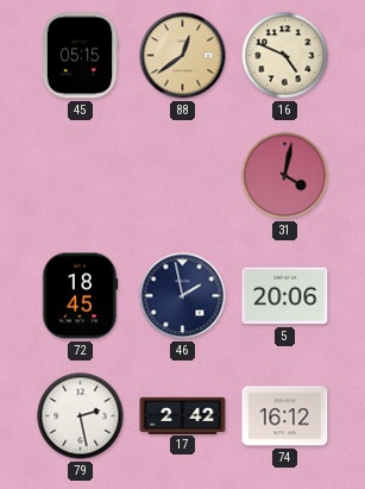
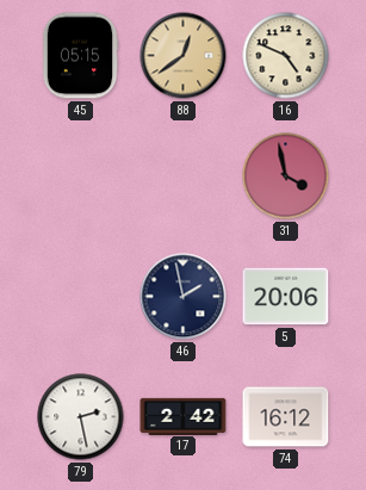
31: 4:02 -> 3:58
72: 18:45 -> none
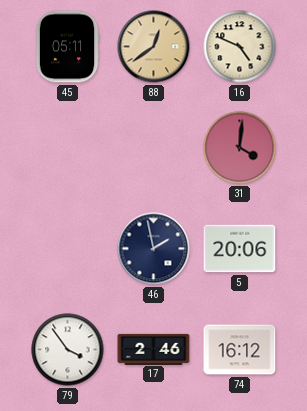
45: 05:15 -> 05:11
31: 3:58 -> 4:01
79: 2:28 -> 3:54
17: 2:42 -> 2:46
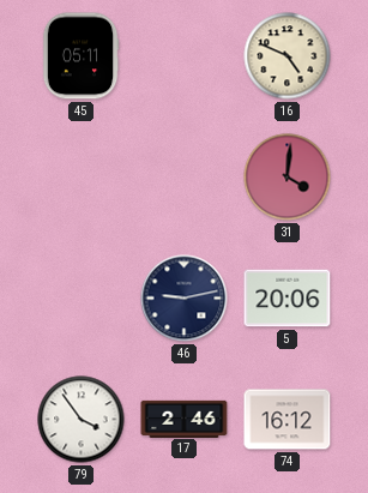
88: 12:39 -> none
46: 1:58 -> 9:13
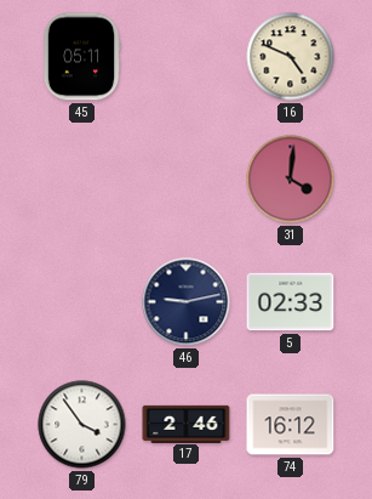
5: 20:06 -> 02:33
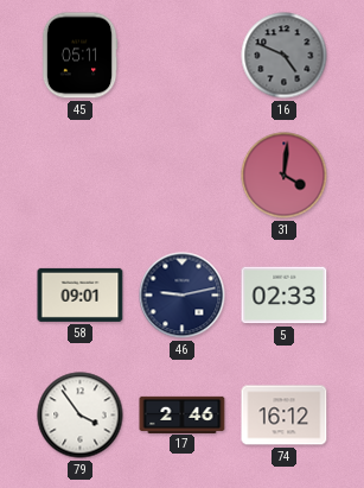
16 dial: cream -> grey
58: none -> 09:01
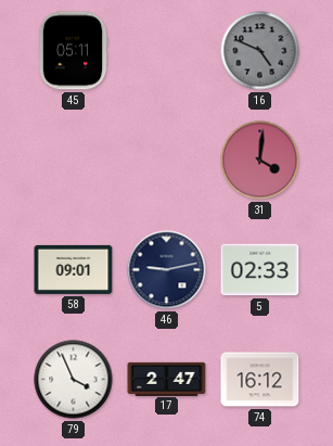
79: 3:54 -> 3:56
17: 2:46 -> 2:47
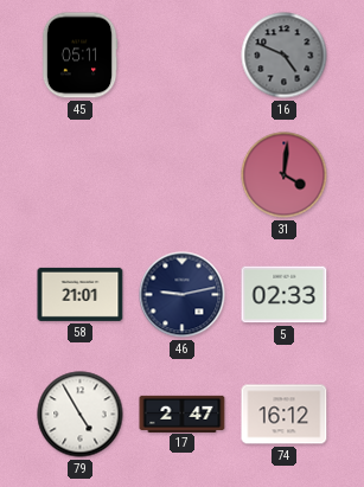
58: 09:01 -> 21:01
79: 3:56 -> 4:55
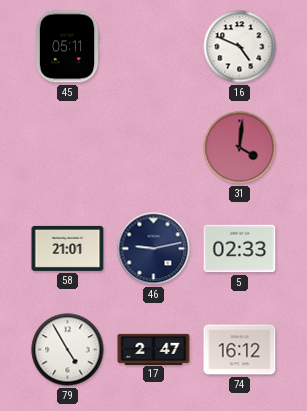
16 dial: grey -> white
